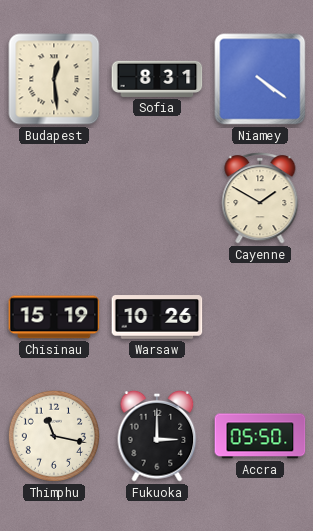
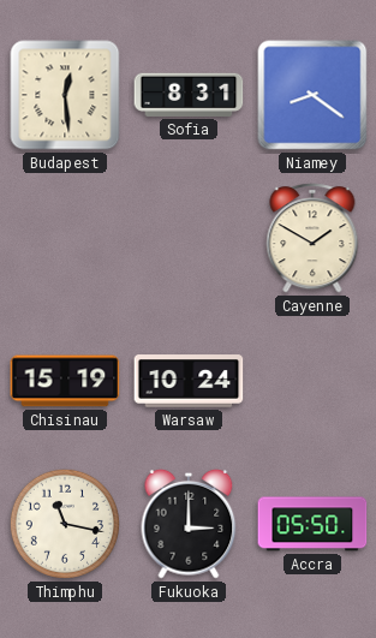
Niamey: 4:21 -> 8:21
Warsaw: 10:26 -> 10:24
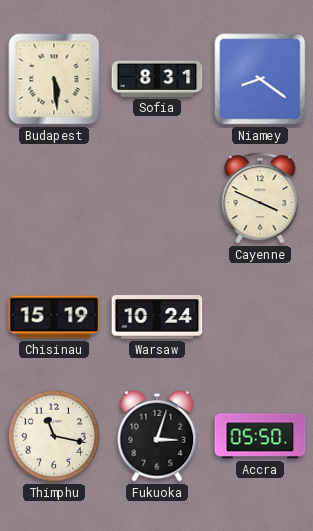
Budapest: 12:29 -> 5:29
Cayenne: 1:50 -> 3:49
Fukuoka: 3:00 -> 3:03
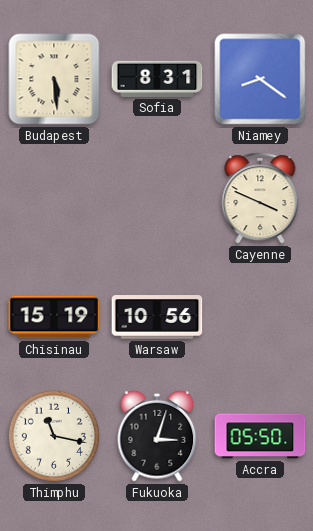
Warsaw: 10:24 -> 10:56
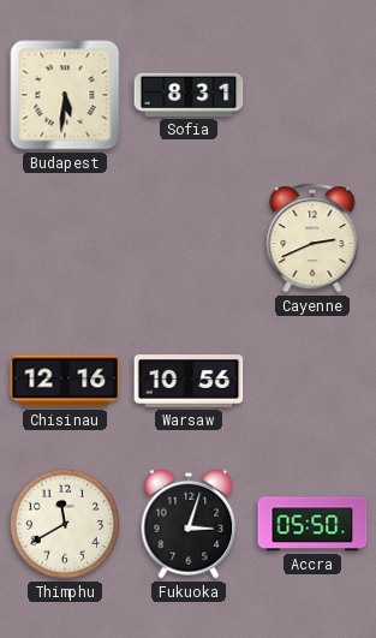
Budapest: 5:29 -> 5:31
Niamey: 8:21 -> none
Cayenne: 3:49 -> 2:41
Chisinau: 15:19 -> 12:16
Thimphu: 11:17 -> 11:40
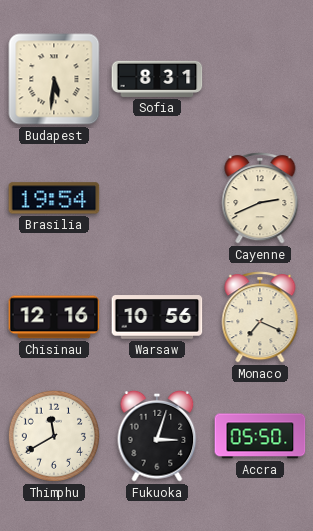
Brasilia: none -> 19:54
Monaco: none -> 7:19
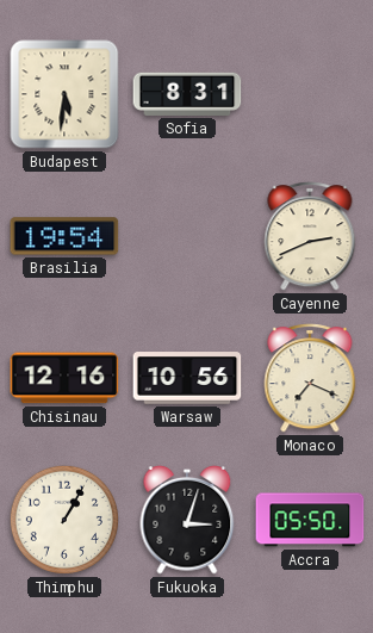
Thimphu: 11:40 -> 1:05
